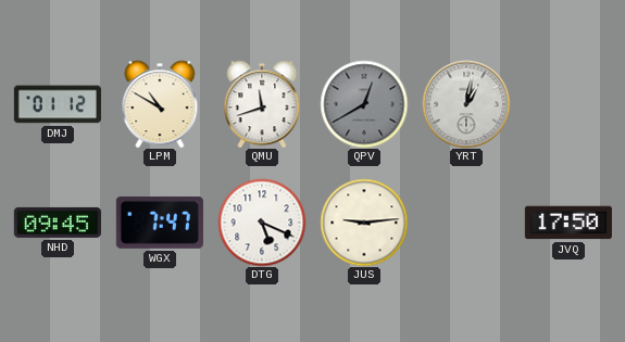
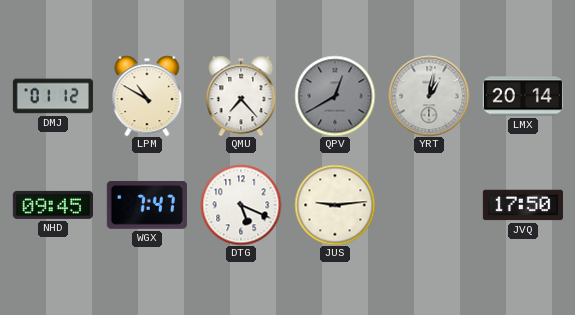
QMU: 11:42 -> 7:23
LMX: none -> 20:14
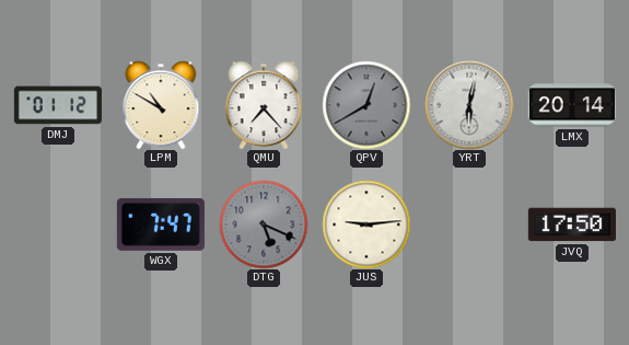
YRT: 1:02 -> 6:02
NHD: 09:45 -> none
DTG dial: white -> grey
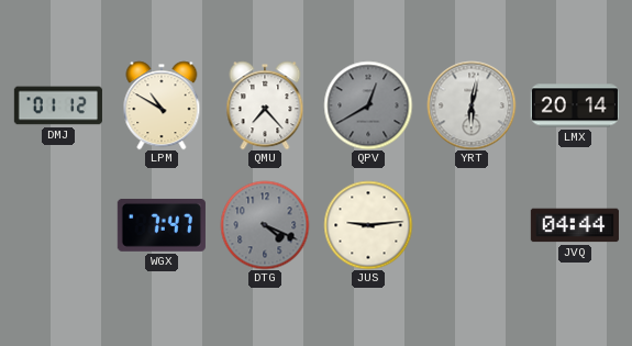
DTG: 5:19 -> 4:19
JVQ: 17:50 -> 04:44
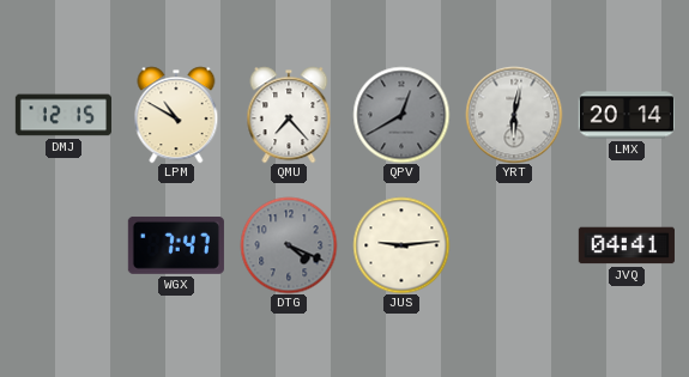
DMJ: 01:12 -> 12:15
JVQ: 04:44 -> 04:41
